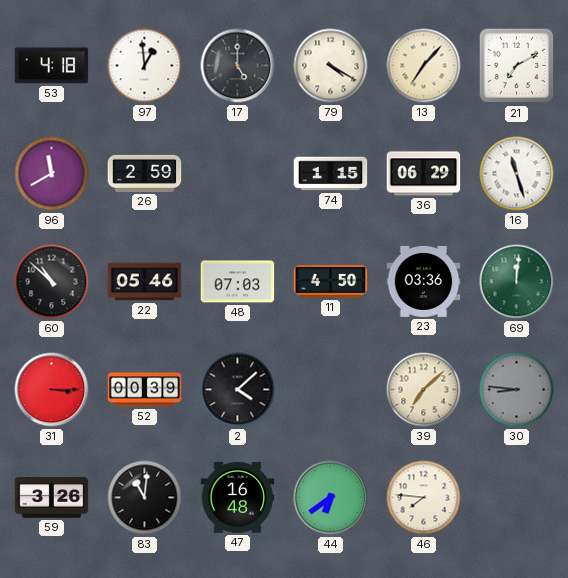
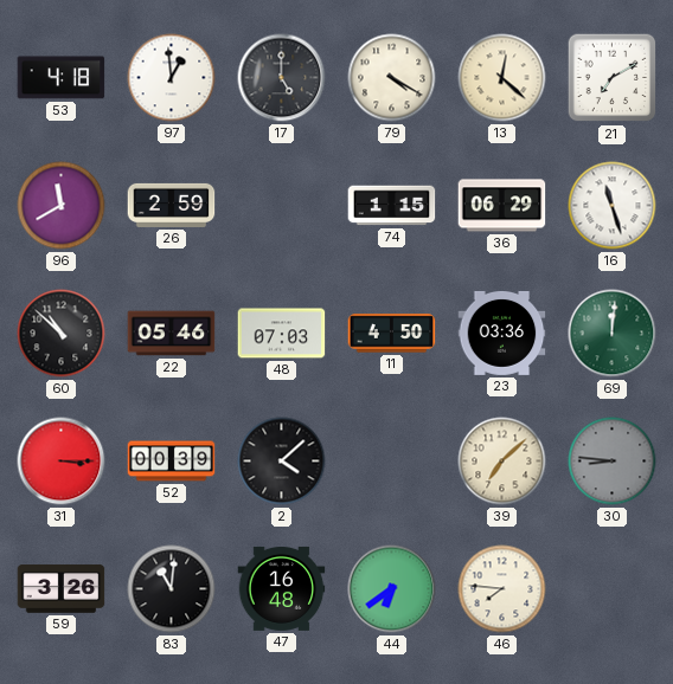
13: 7:07 -> 12:22
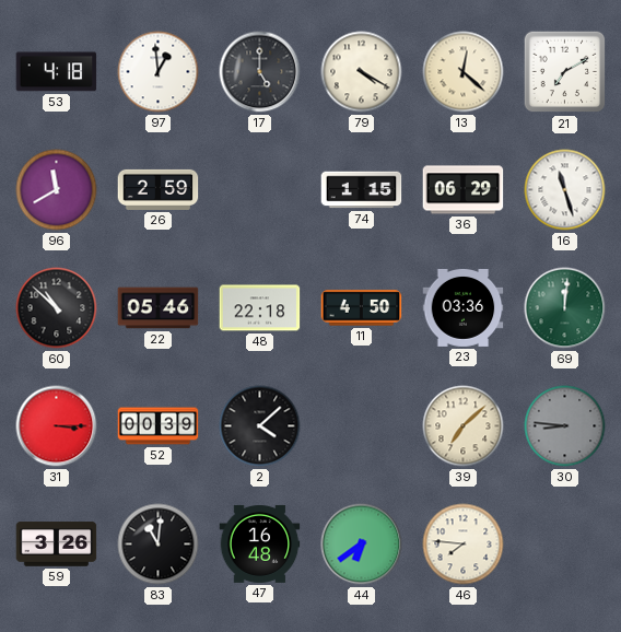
48: 07:03 -> 22:18
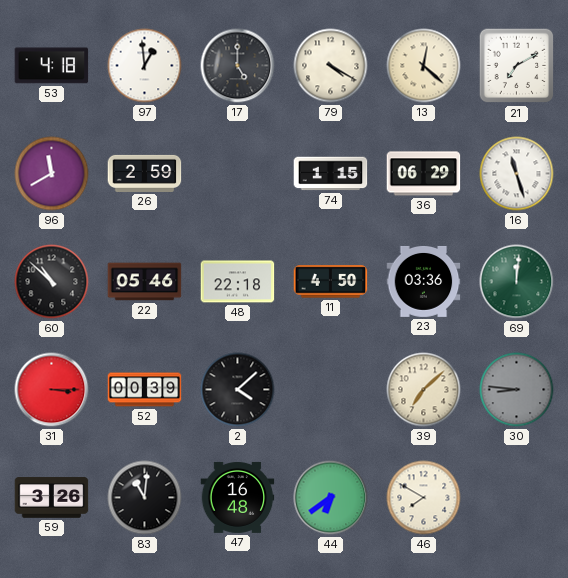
46: 7:46 -> 7:50
